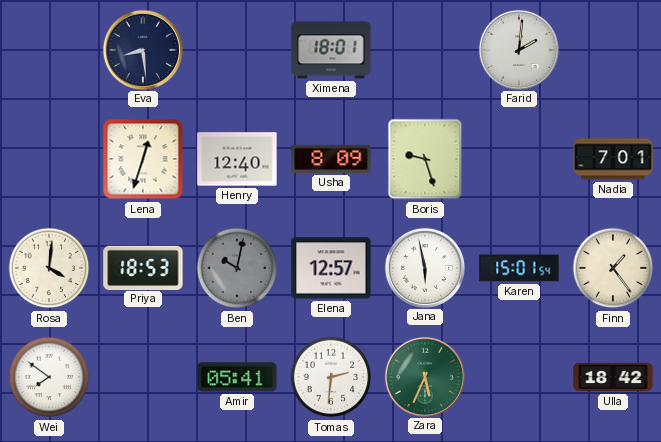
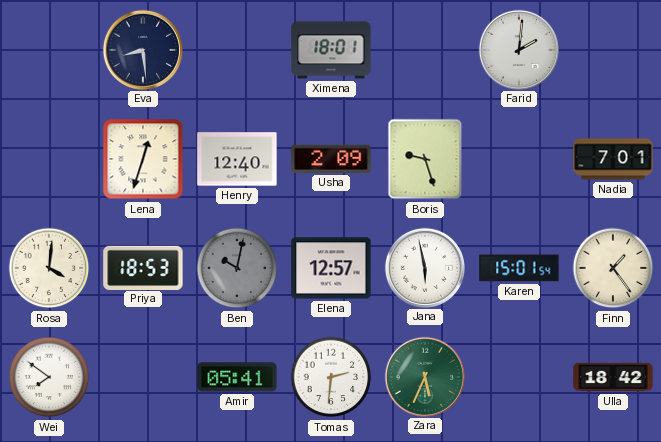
Usha: 8:09 -> 2:09
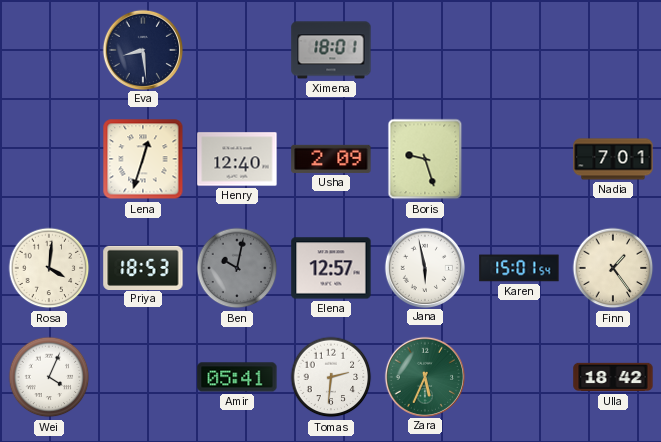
Farid: 2:01 -> none
Wei: 7:51 -> 4:04
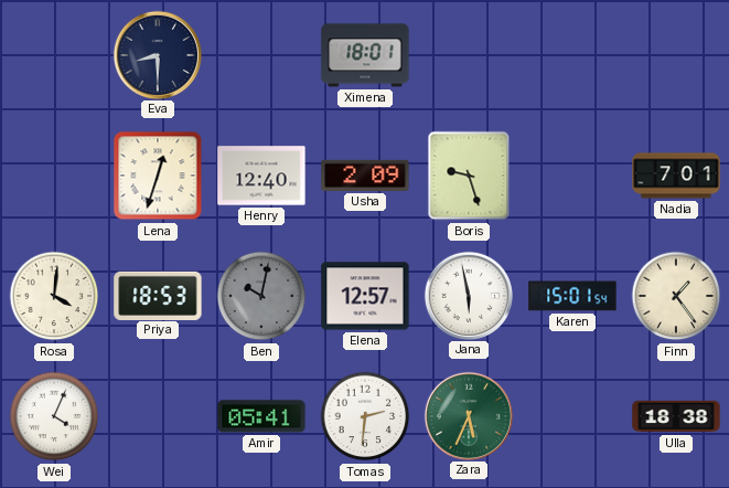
Eva: 8:29 -> 8:30
Ulla: 18:42 -> 18:38
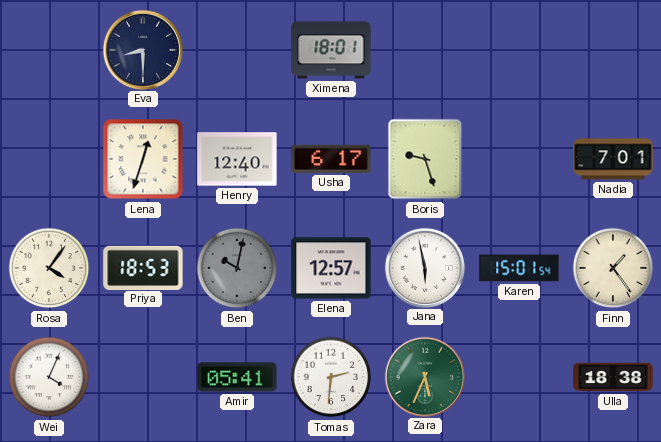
Usha: 2:09 -> 6:17
Rosa: 4:01 -> 4:06
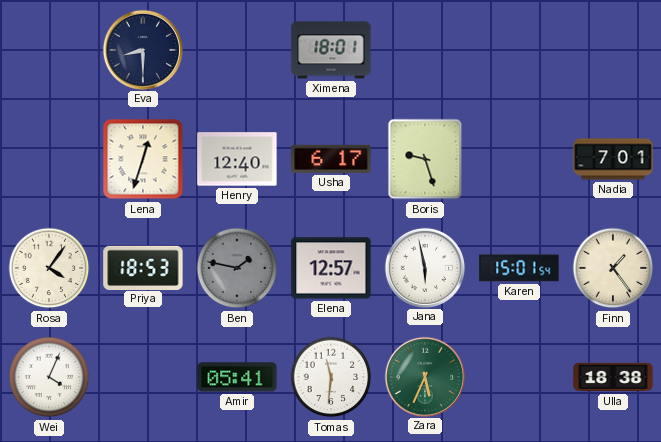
Ben: 10:02 -> 1:47
Tomas: 2:31 -> 11:31
